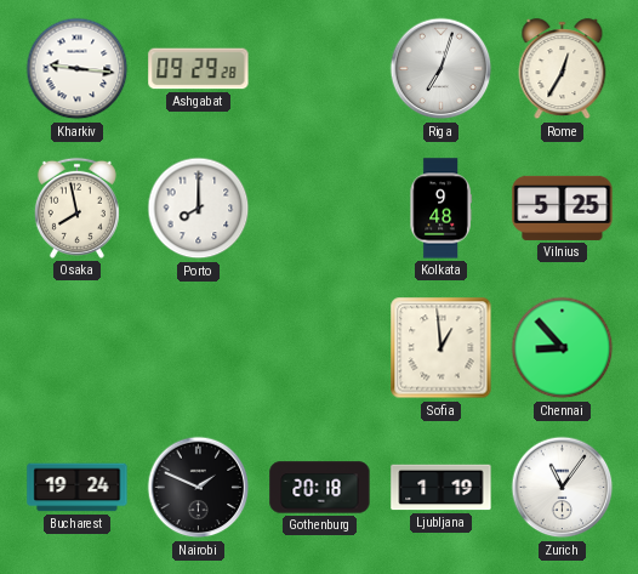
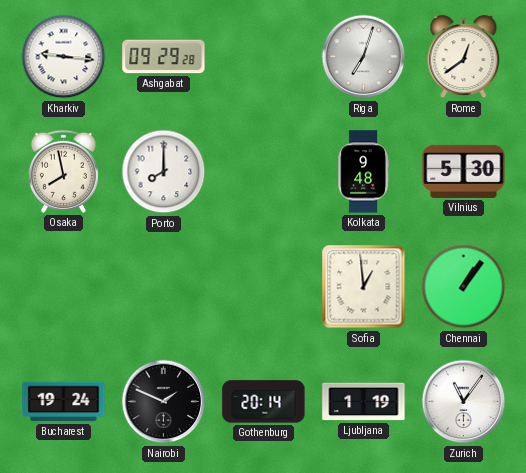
Rome: 12:35 -> 12:39
Vilnius: 5:25 -> 5:30
Chennai: 8:53 -> 1:06
Gothenburg: 20:18 -> 20:14
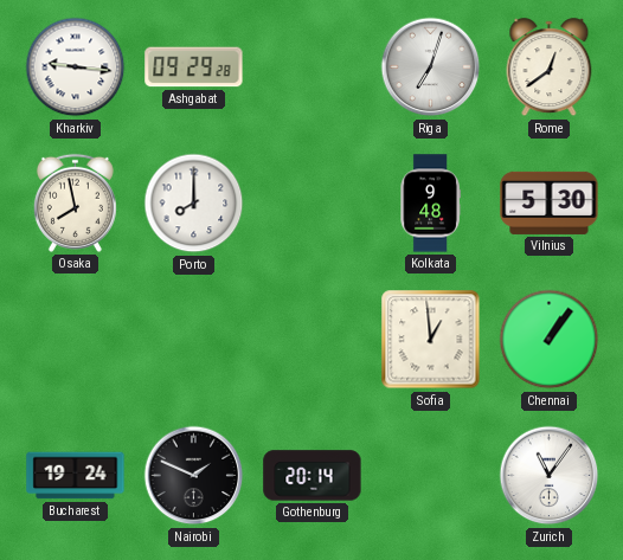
Ljubljana: 1:19 -> none
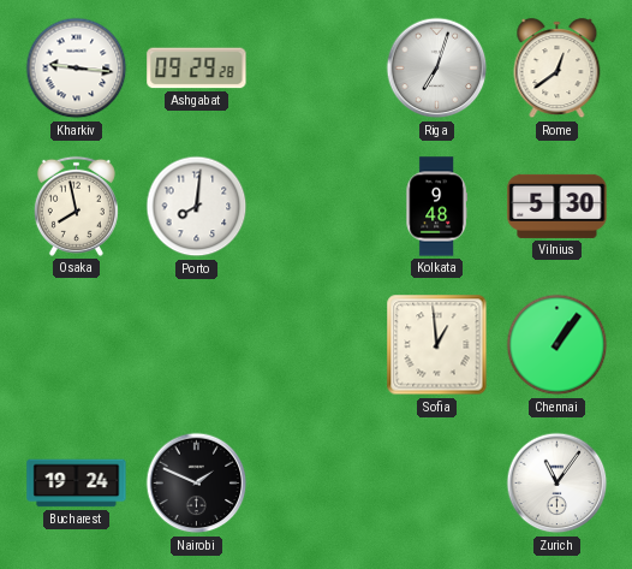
Porto: 8:00 -> 8:01
Gothenburg: 20:14 -> none
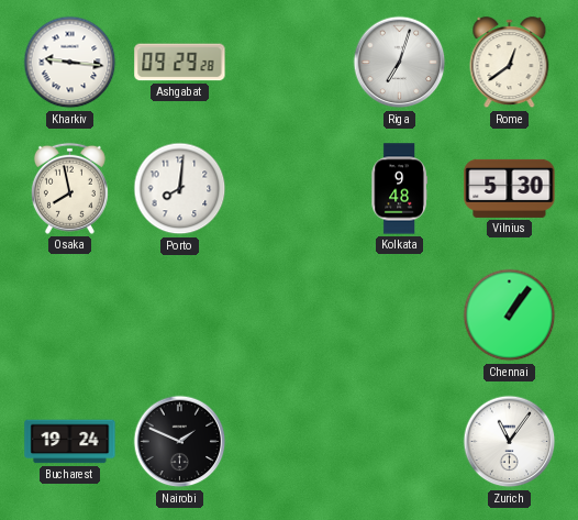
Sofia: 12:59 -> none
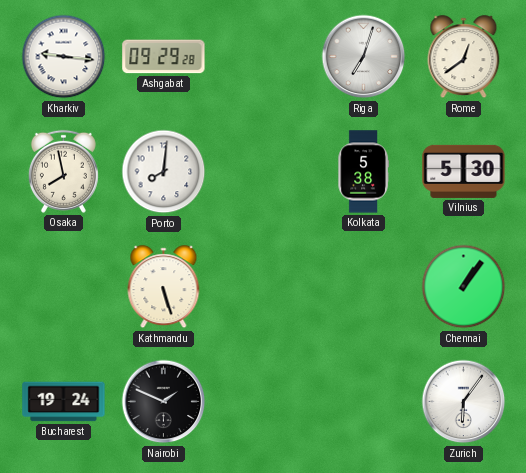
Kolkata: 9:48 -> 5:38
Kathmandu: none -> 5:27
Zurich: 11:06 -> 6:06
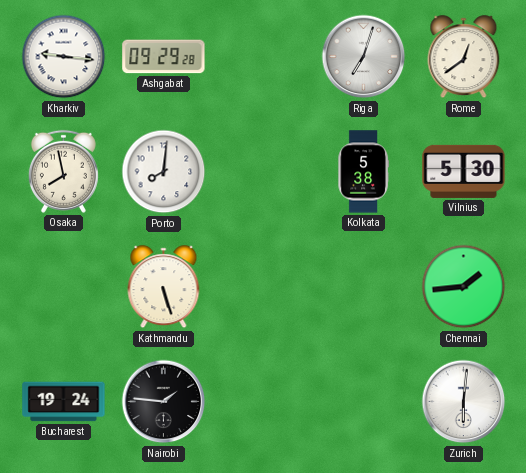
Chennai: 1:06 -> 1:44
Nairobi: 1:49 -> 1:46
Zurich: 6:06 -> 6:01
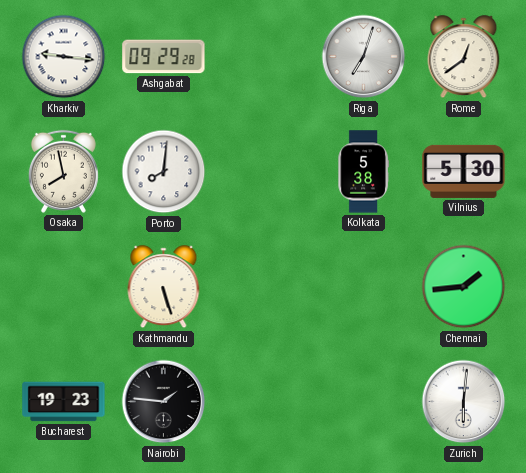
Bucharest: 19:24 -> 19:23
